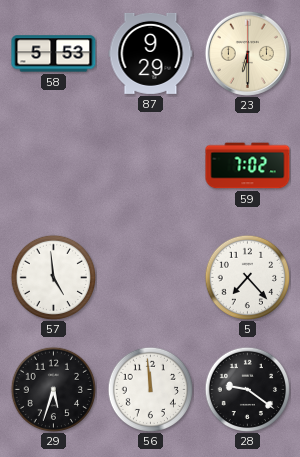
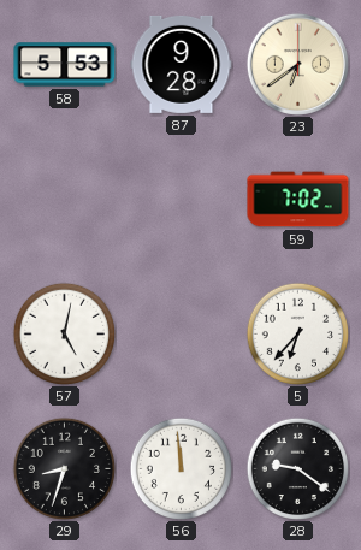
87: 9:29 -> 9:28
23: 6:30 -> 6:39
57: 4:59 -> 5:02
5: 7:23 -> 6:37
29: 5:33 -> 8:33
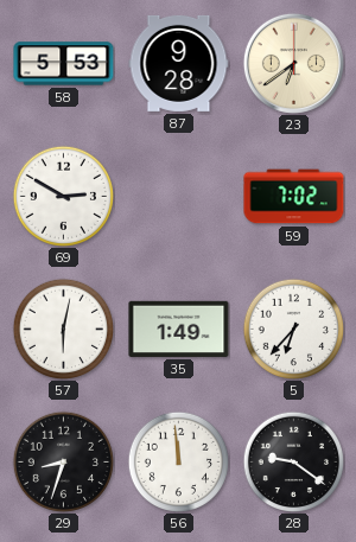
69: none -> 2:50
57: 5:02 -> 6:02
35: none -> 1:49
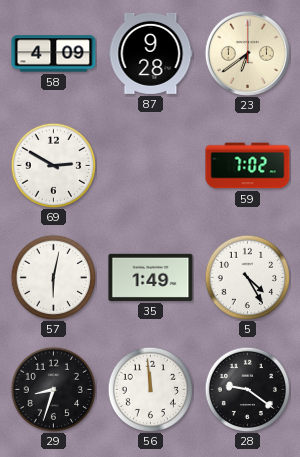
58: 5:53 -> 4:09
5: 6:37 -> 4:25
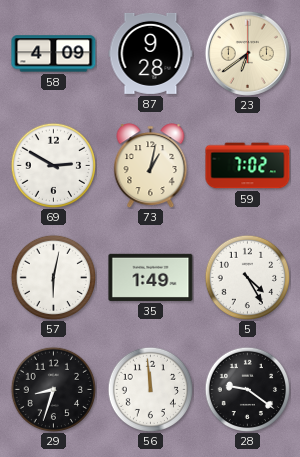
73: none -> 1:02
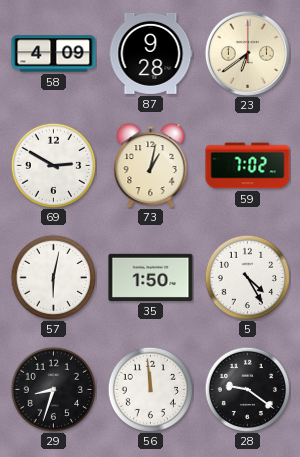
35: 1:49 -> 1:50
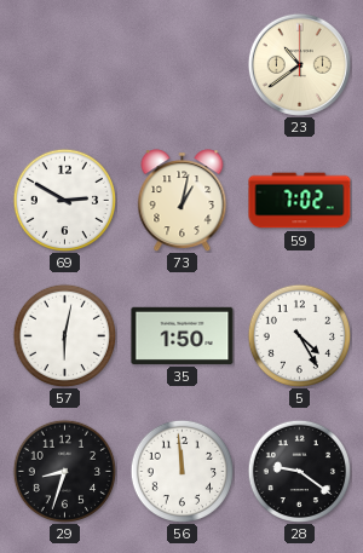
58: 4:09 -> none
87: 9:28 -> none
23: 6:39 -> 10:39
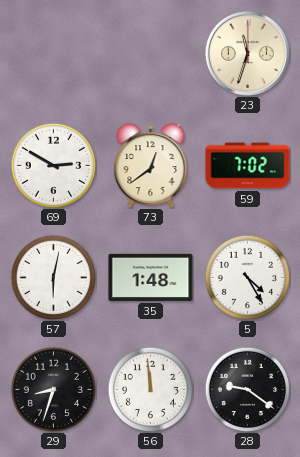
23: 10:39 -> 11:33
73: 1:02 -> 12:39
35: 1:50 -> 1:48
